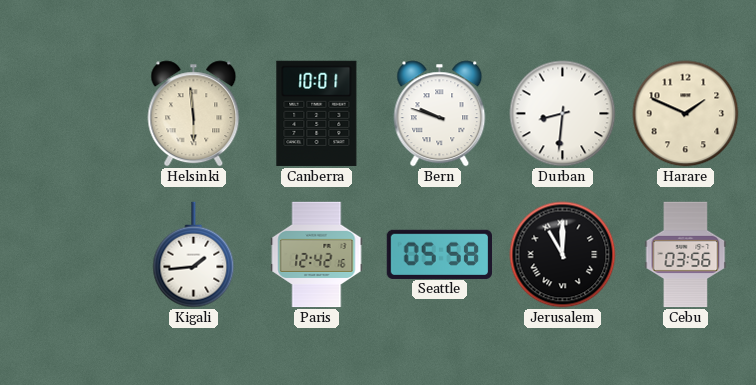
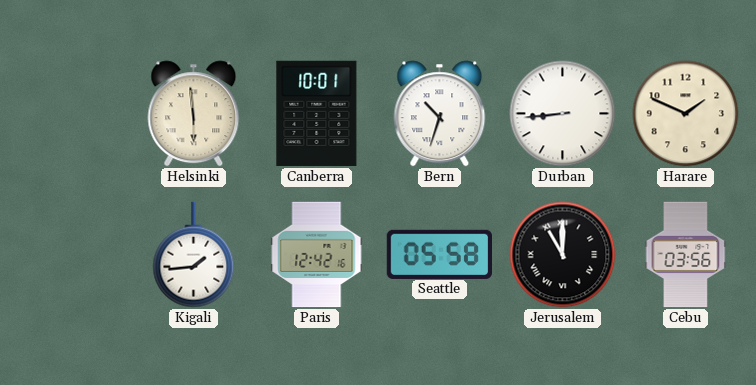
Bern: 9:48 -> 10:33
Durban: 8:31 -> 8:44
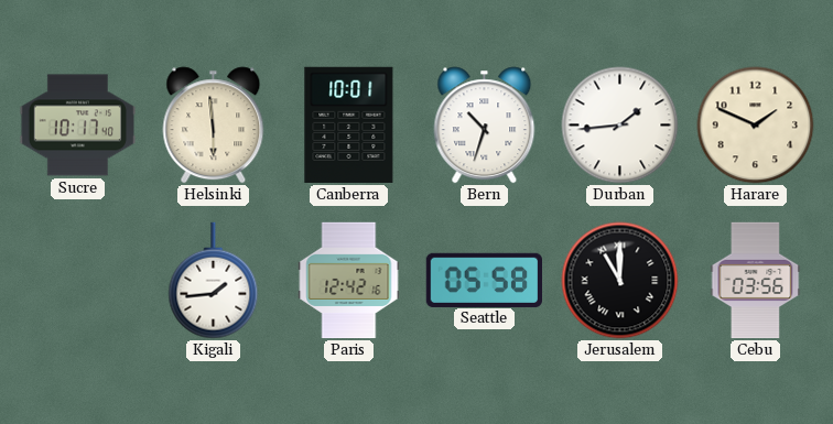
Sucre: none -> 10:17
Durban: 8:44 -> 1:44
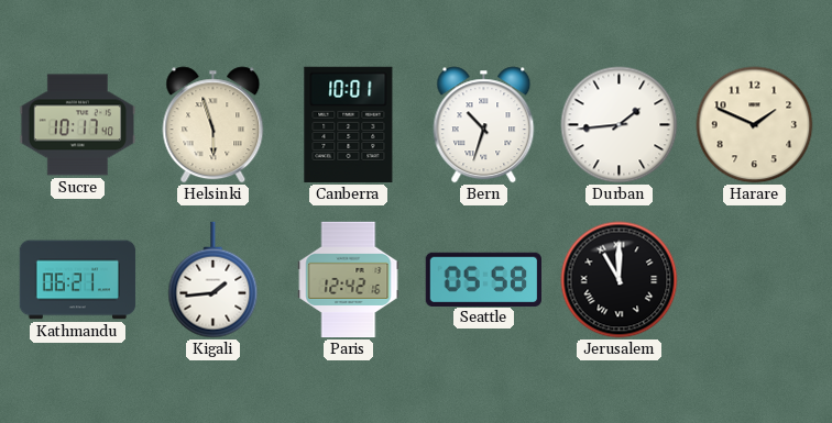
Helsinki: 5:59 -> 5:57
Kathmandu: none -> 06:21
Cebu: 03:56 -> none
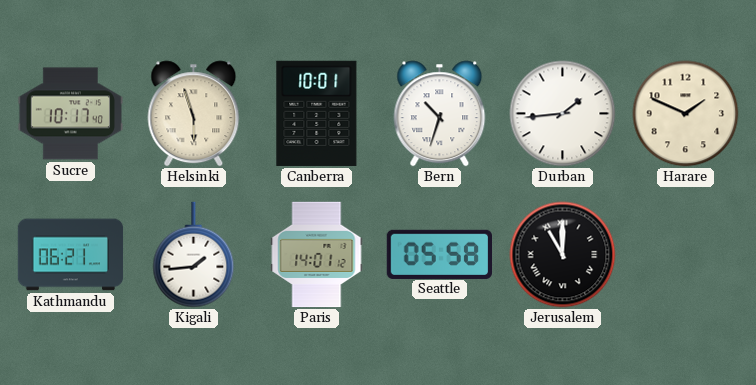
Paris: 12:42 -> 14:01
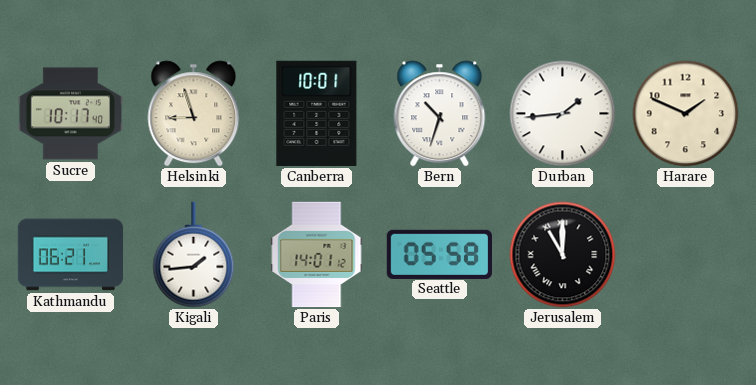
Helsinki: 5:57 -> 8:57
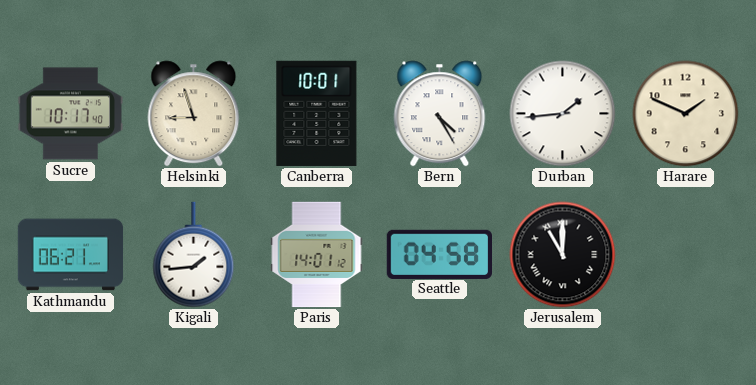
Bern: 10:33 -> 4:25
Seattle: 05:58 -> 04:58
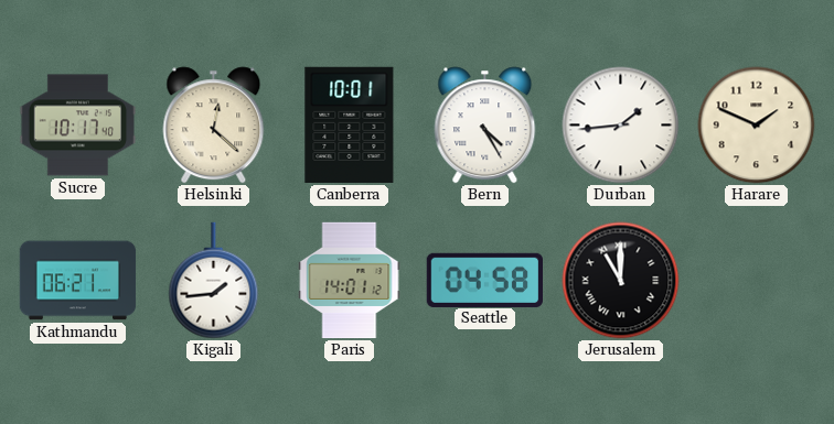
Helsinki: 8:57 -> 12:22
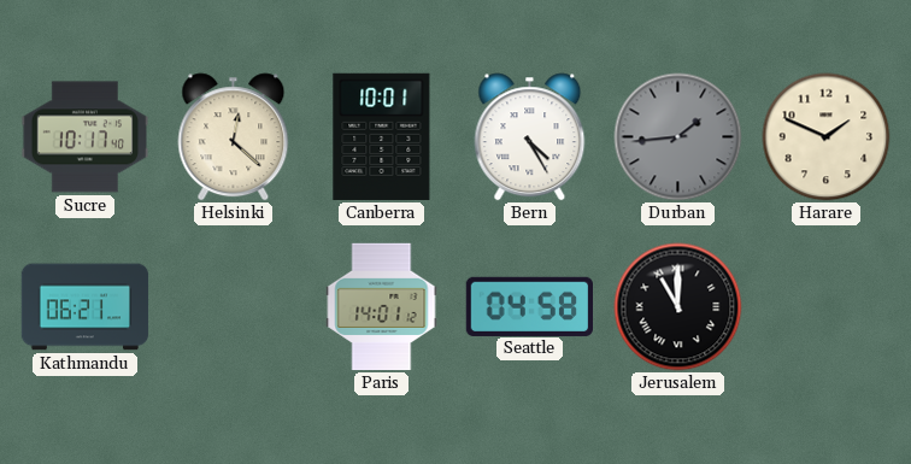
Durban dial: white -> grey
Kigali: 1:44 -> none
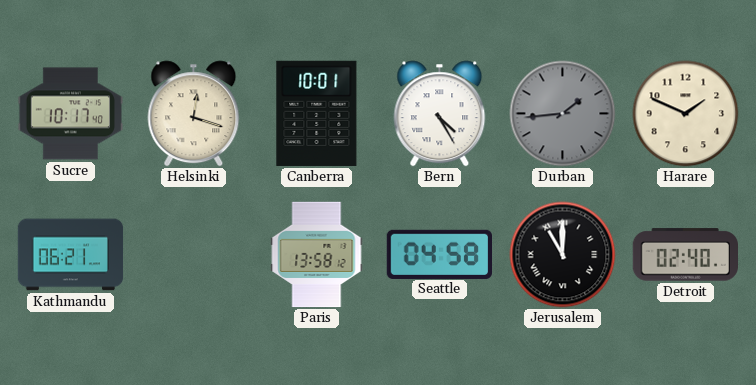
Helsinki: 12:22 -> 12:18
Paris: 14:01 -> 13:58
Detroit: none -> 02:40
